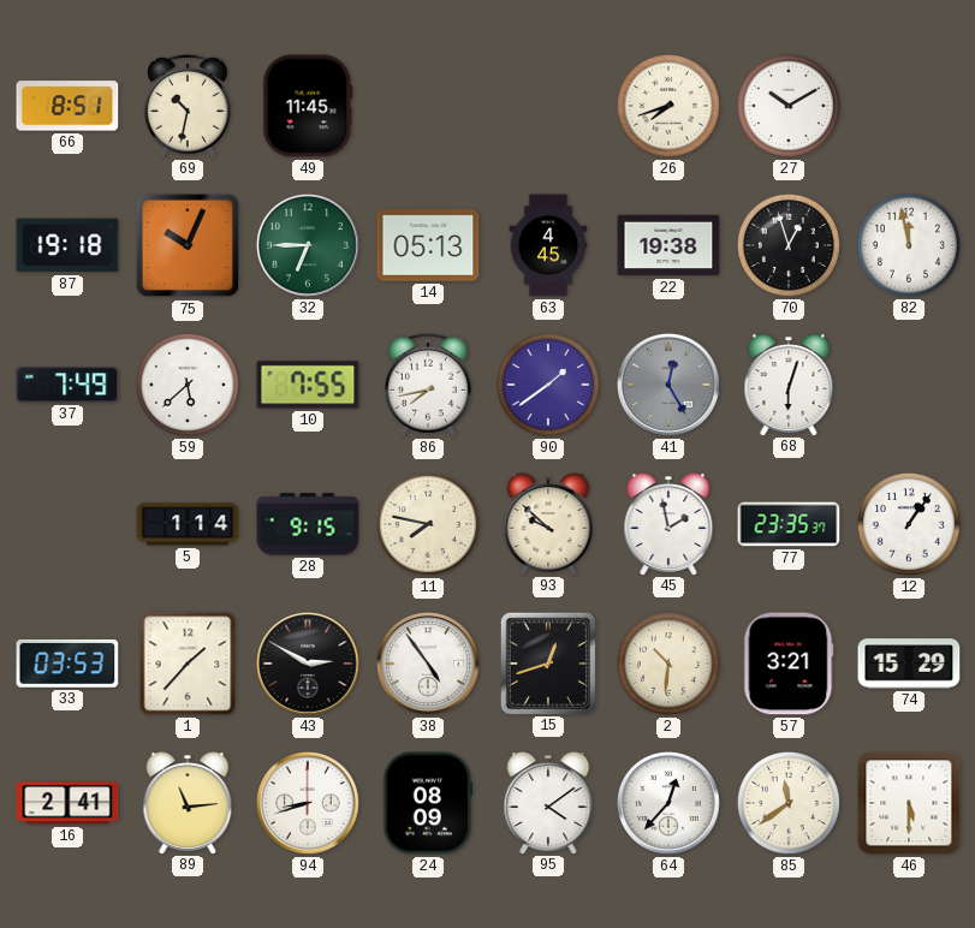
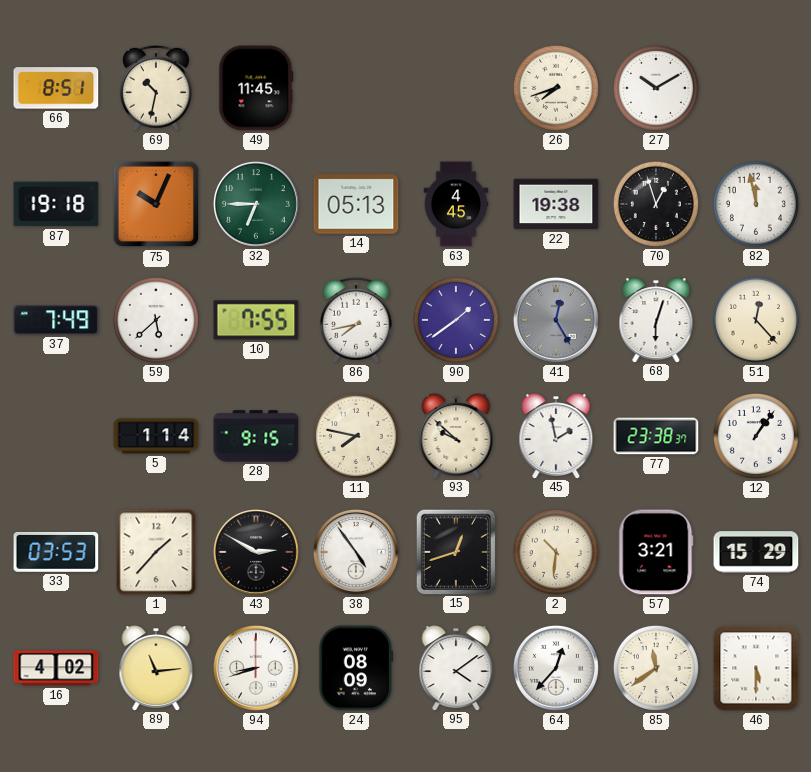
51: none -> 12:23
77: 23:35 -> 23:38
16: 2:41 -> 4:02
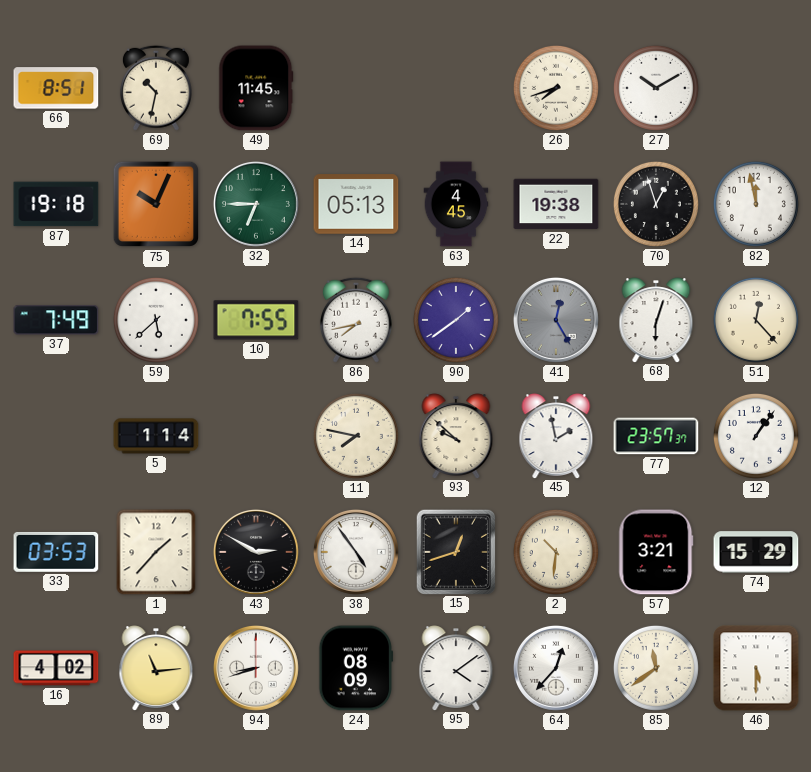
28: 9:15 -> none
77: 23:38 -> 23:57
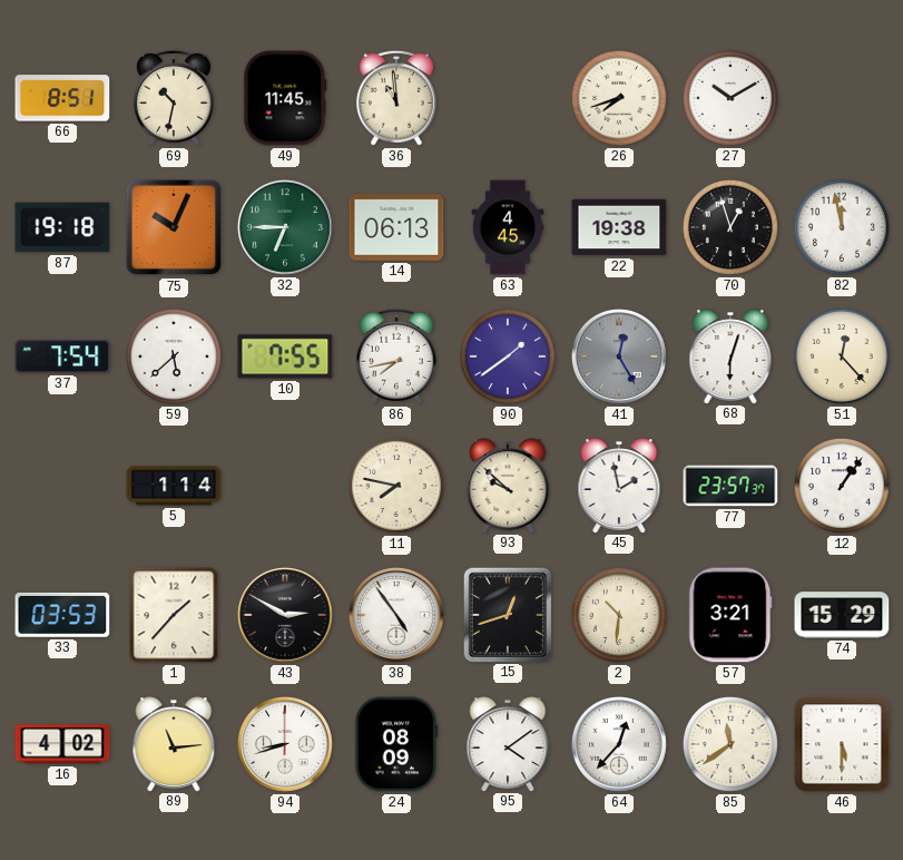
36: none -> 10:59
14: 05:13 -> 06:13
37: 7:49 -> 7:54
